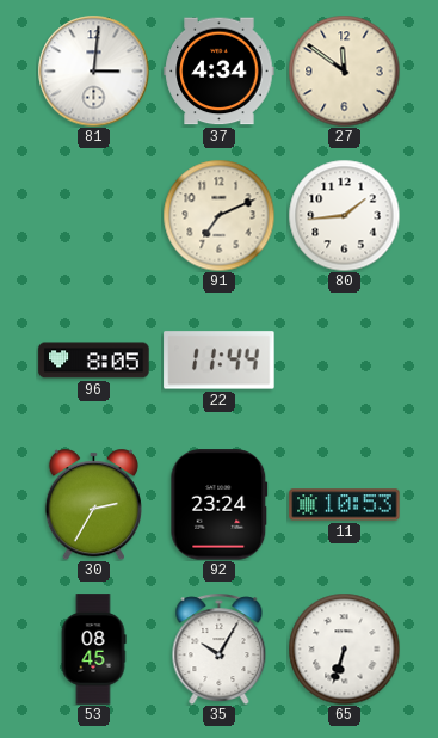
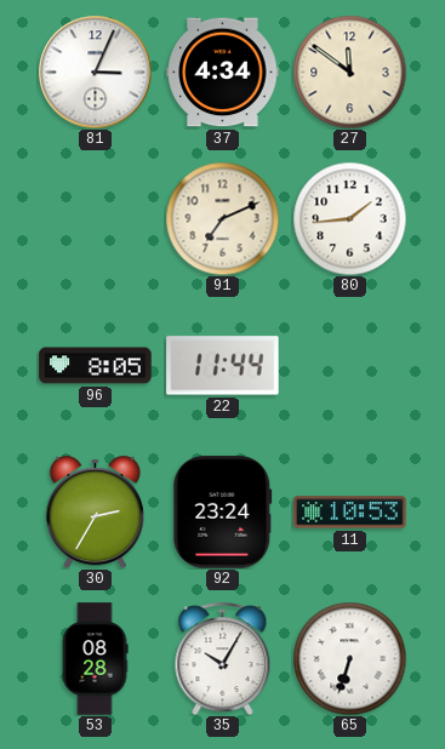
81: 3:01 -> 3:04
53: 08:45 -> 08:28
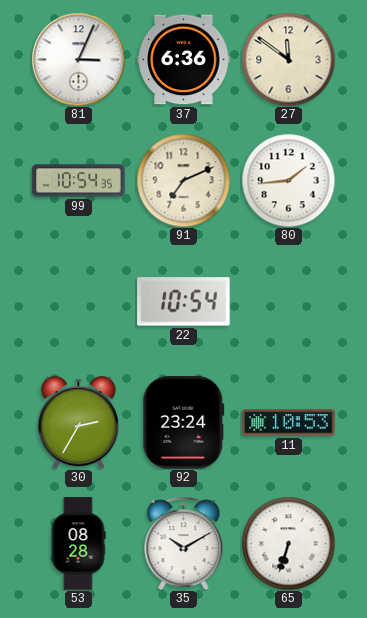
37: 4:34 -> 6:36
99: none -> 10:54
96: 8:05 -> none
22: 11:44 -> 10:54
35: 10:05 -> 10:10
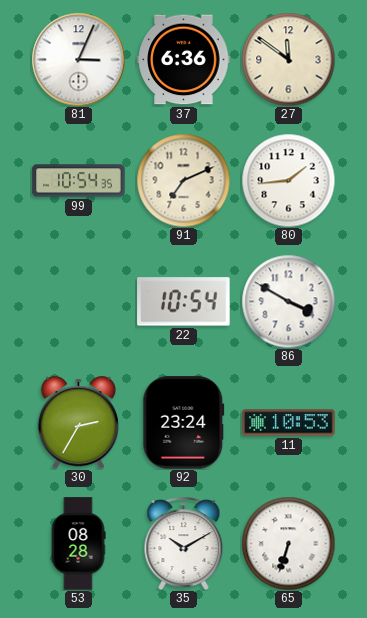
86: none -> 3:50
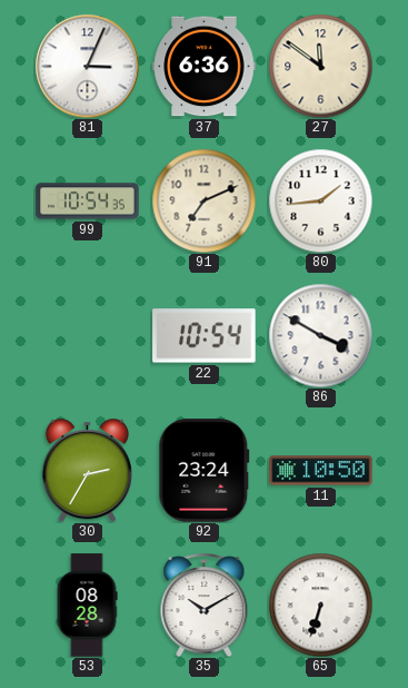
11: 10:53 -> 10:50
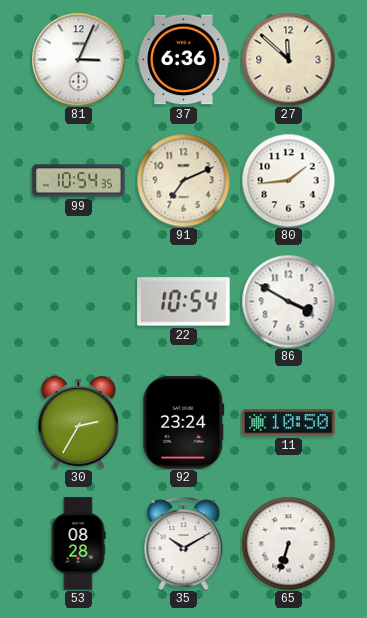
27: 11:51 -> 11:52
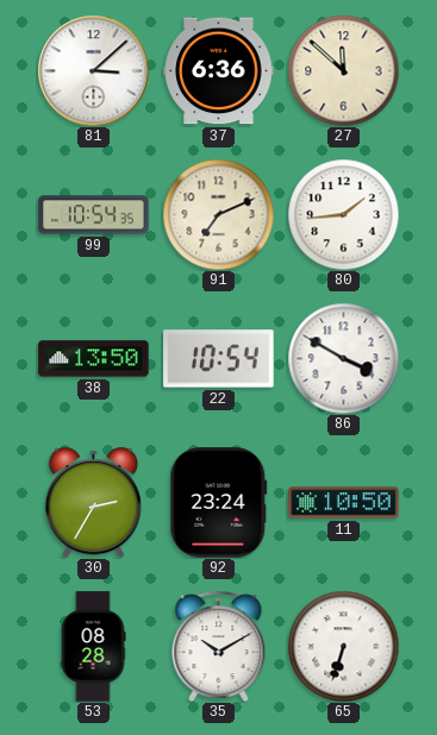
81: 3:04 -> 3:08
38: none -> 13:50
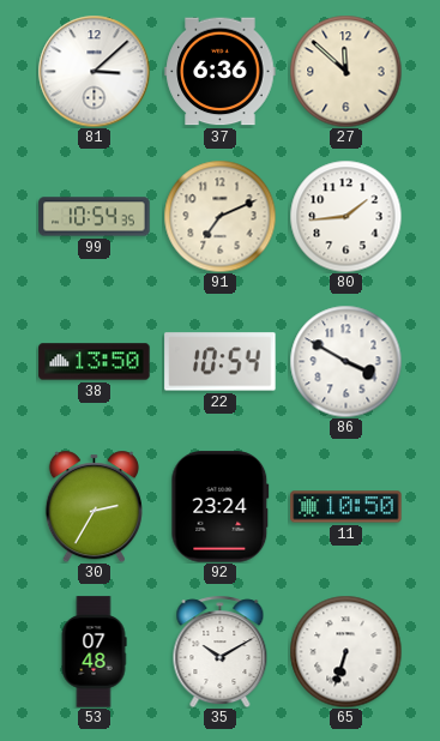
53: 08:28 -> 07:48
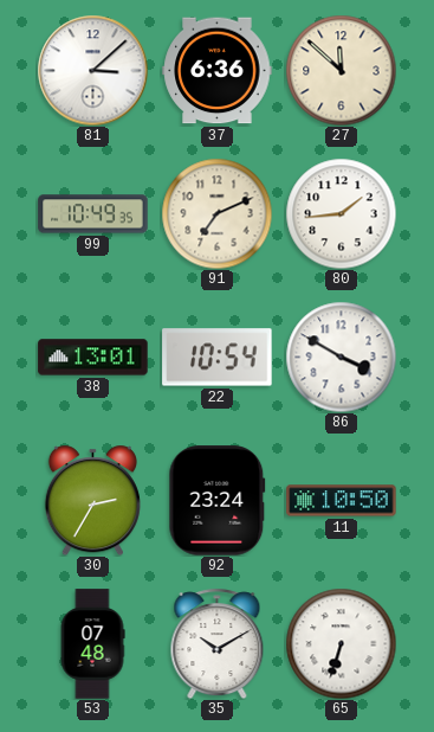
99: 10:54 -> 10:49
38: 13:50 -> 13:01
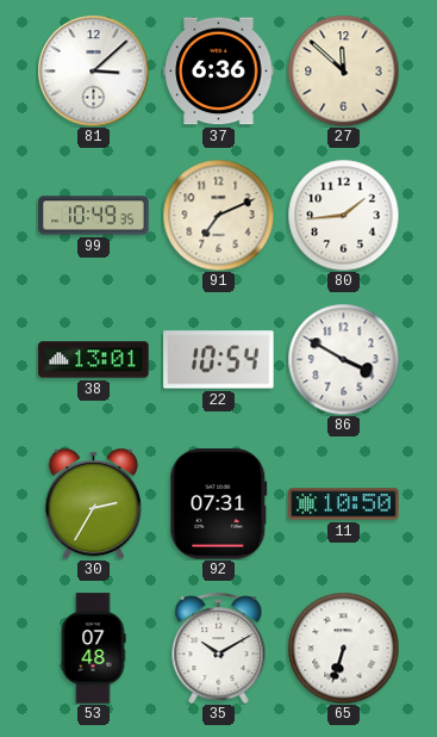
92: 23:24 -> 07:31
